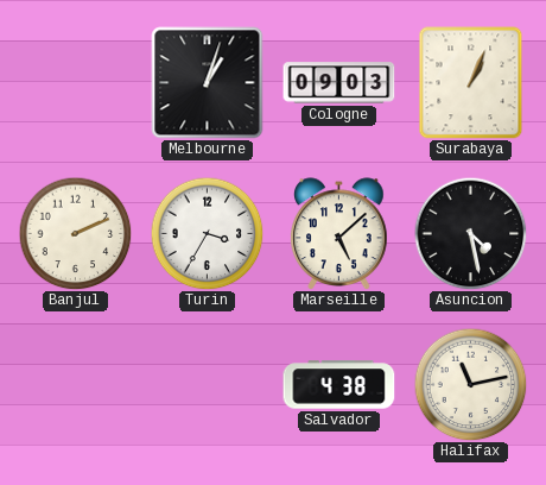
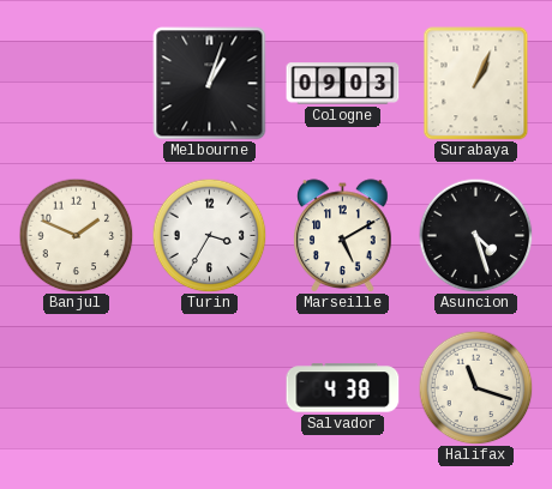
Banjul: 2:11 -> 1:49
Marseille: 5:08 -> 5:10
Asuncion: 4:28 -> 4:27
Halifax: 11:13 -> 11:18
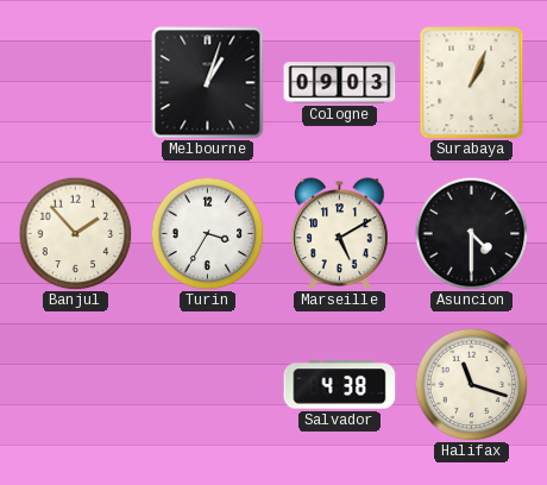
Banjul: 1:49 -> 1:53
Asuncion: 4:27 -> 4:30
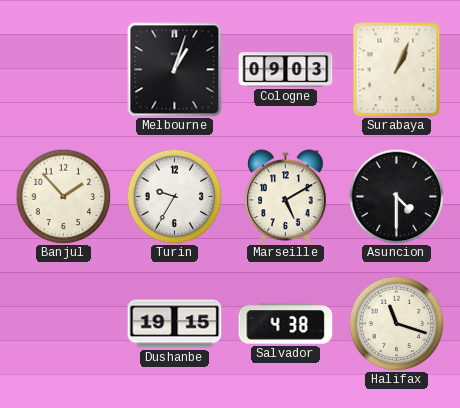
Turin: 3:35 -> 9:35
Dushanbe: none -> 19:15
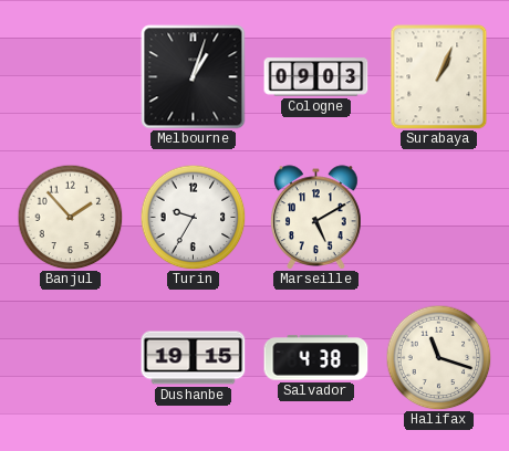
Asuncion: 4:30 -> none
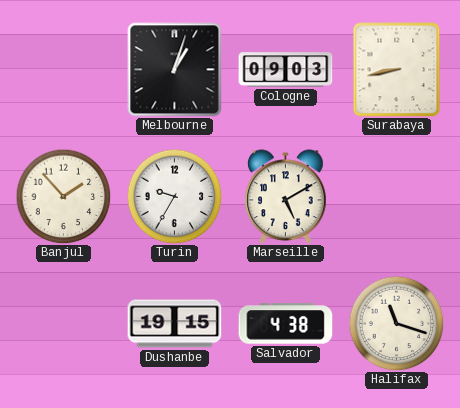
Surabaya: 1:04 -> 8:43
